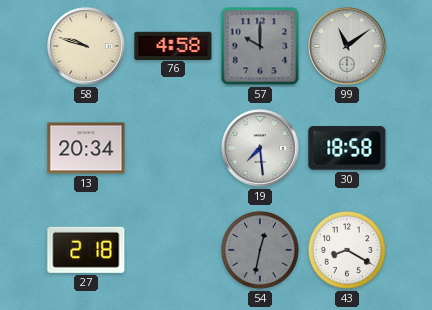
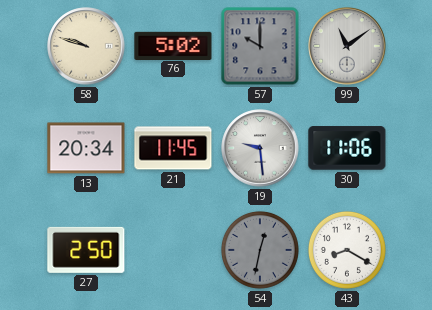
76: 4:58 -> 5:02
21: none -> 11:45
19: 7:29 -> 9:29
30: 18:58 -> 11:06
27: 2:18 -> 2:50
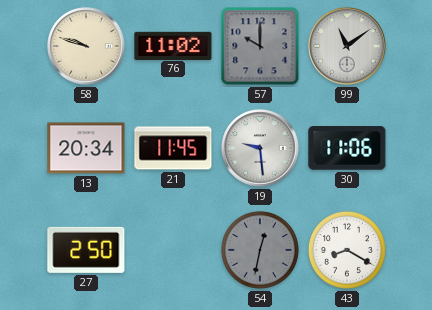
76: 5:02 -> 11:02
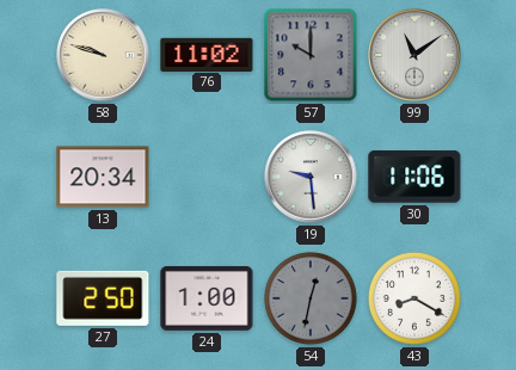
21: 11:45 -> none
24: none -> 1:00
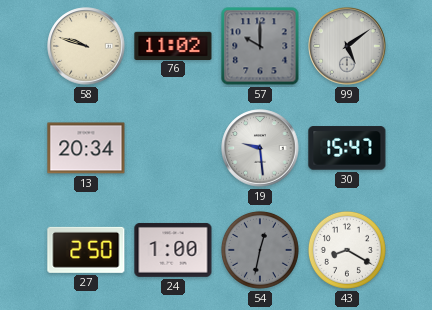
99: 11:09 -> 5:09
30: 11:06 -> 15:47
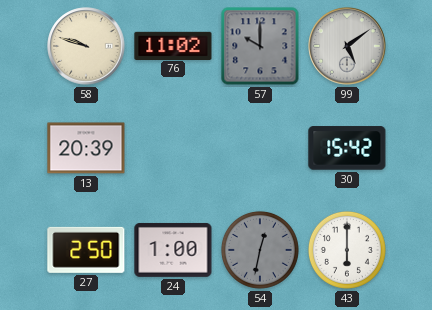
13: 20:34 -> 20:39
19: 9:29 -> none
30: 15:47 -> 15:42
43: 8:20 -> 6:00
